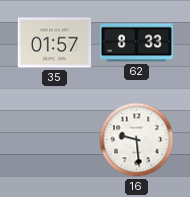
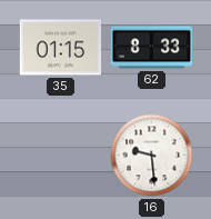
35: 01:57 -> 01:15
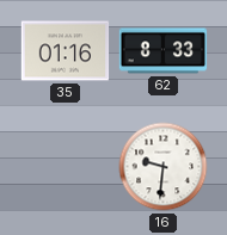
35: 01:15 -> 01:16
16: 9:29 -> 9:31
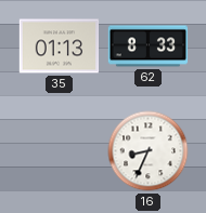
35: 01:16 -> 01:13
16: 9:31 -> 8:34
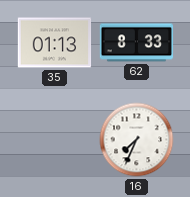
16: 8:34 -> 7:34
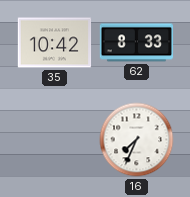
35: 01:13 -> 10:42
